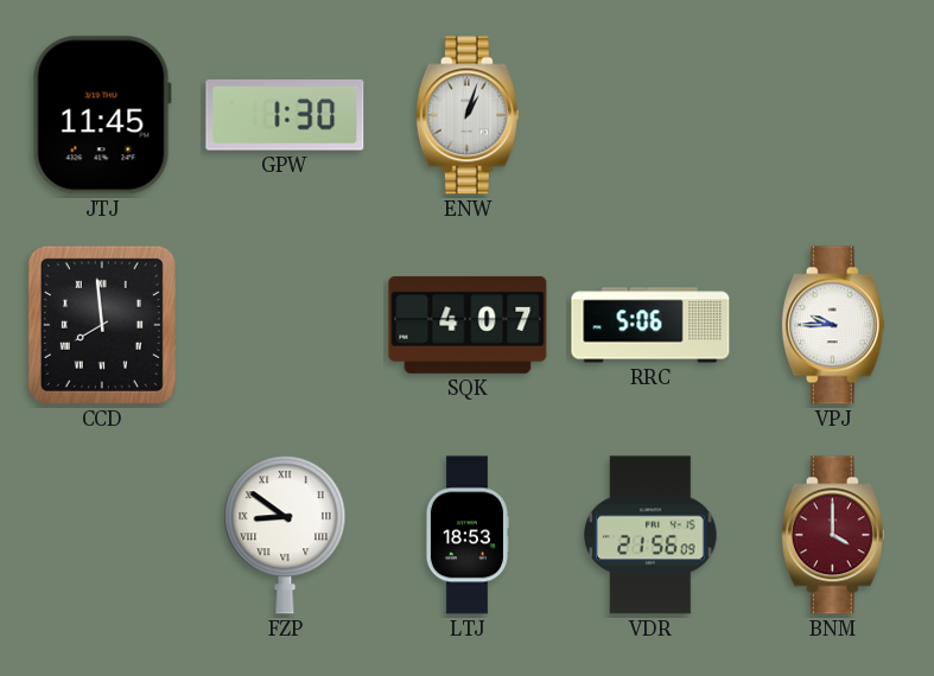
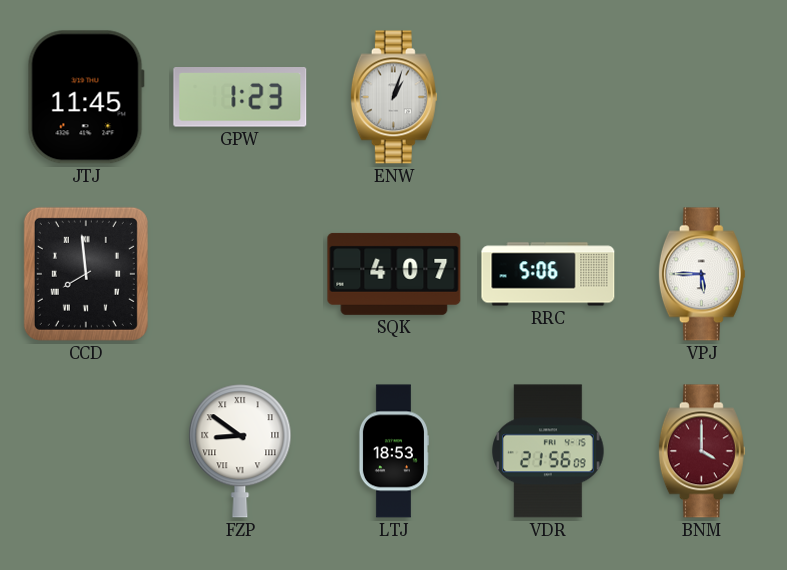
GPW: 1:30 -> 1:23
VPJ: 9:45 -> 5:45
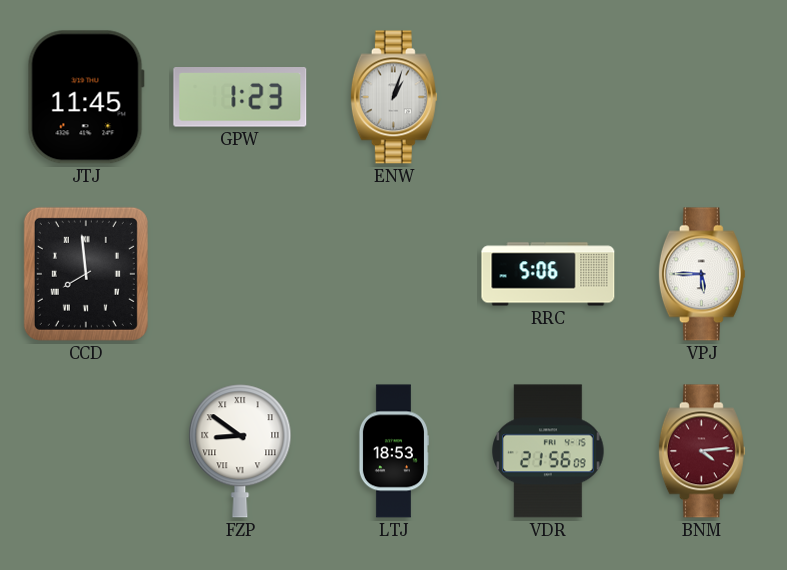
SQK: 4:07 -> none
BNM: 4:00 -> 4:14
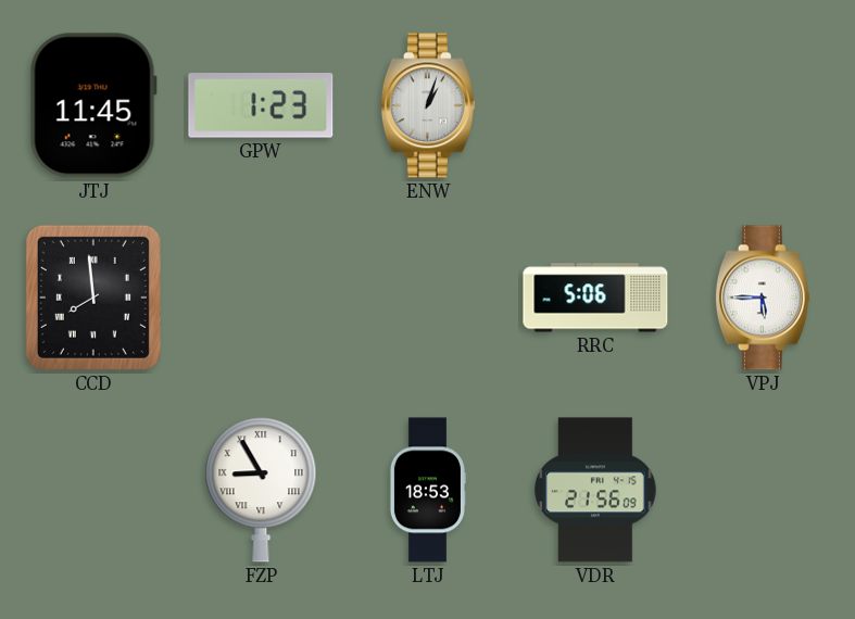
FZP: 8:51 -> 8:55
BNM: 4:14 -> none
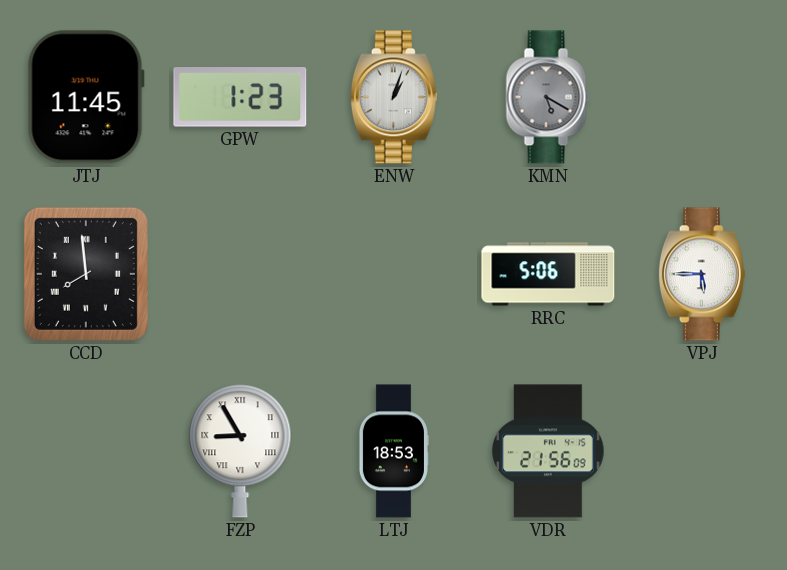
KMN: none -> 5:20
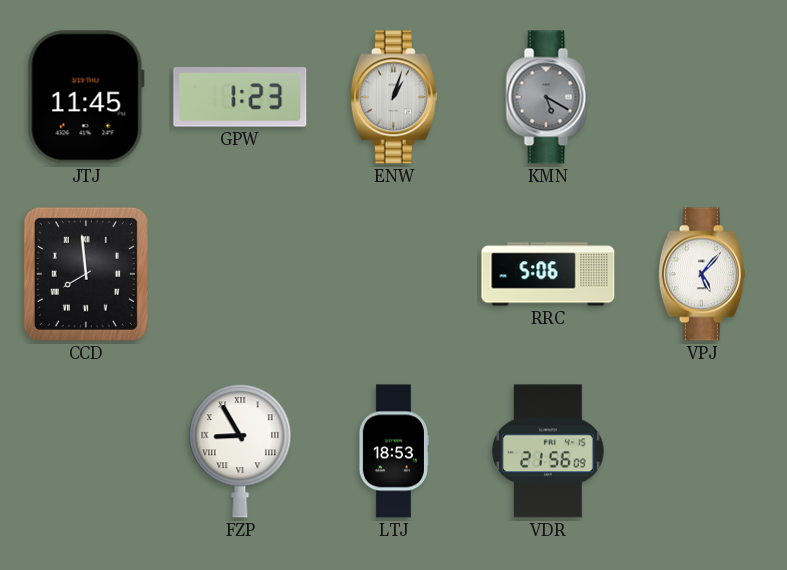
VPJ: 5:45 -> 5:07
